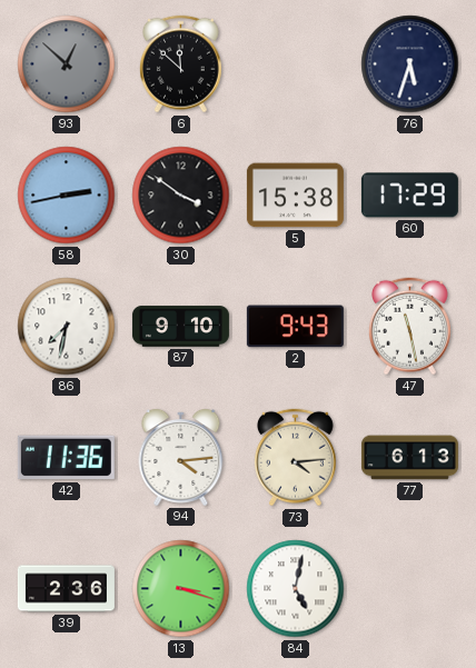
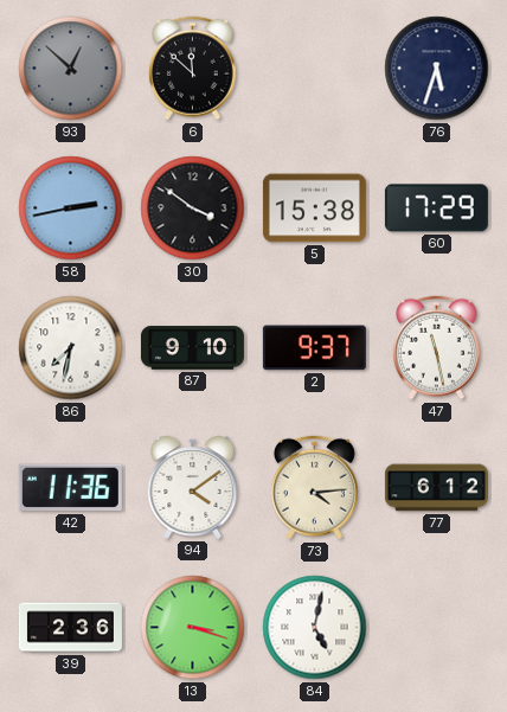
2: 9:43 -> 9:37
94: 4:14 -> 4:09
77: 6:13 -> 6:12
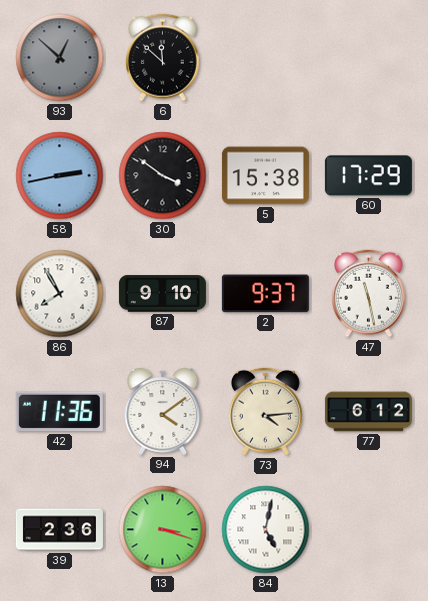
76: 5:33 -> none
86: 7:32 -> 7:55
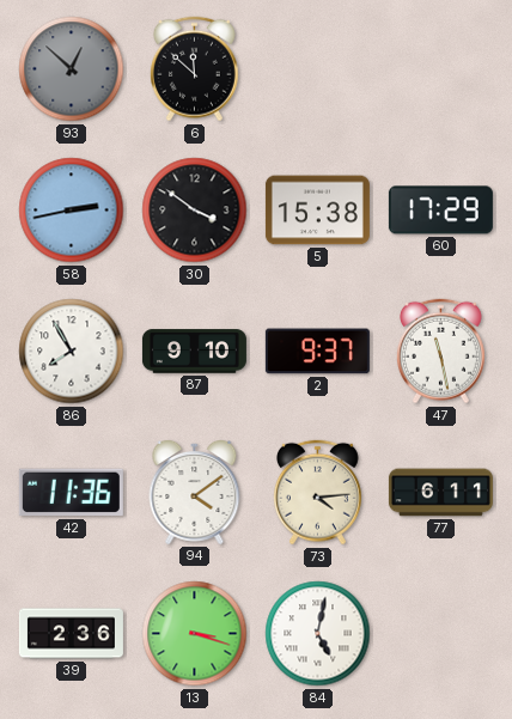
77: 6:12 -> 6:11
